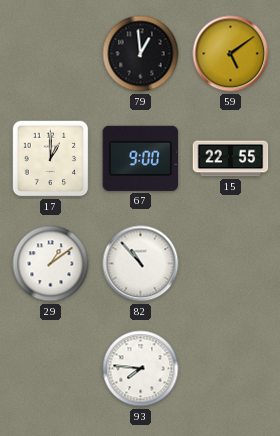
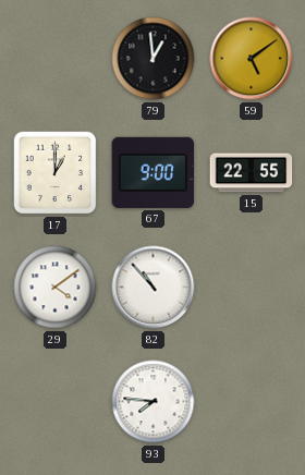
29: 1:09 -> 4:09
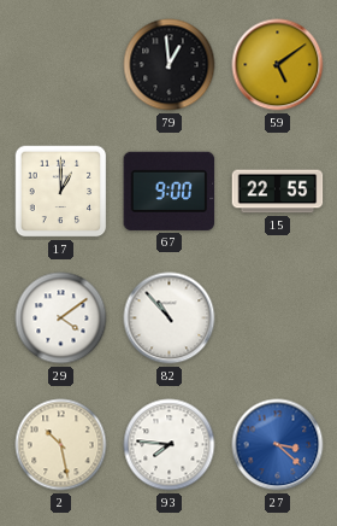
2: none -> 10:28
27: none -> 3:22
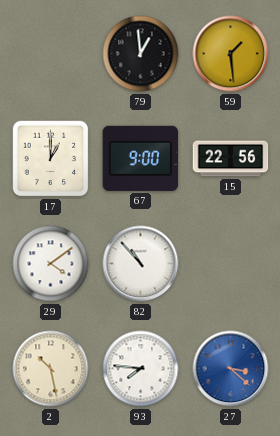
59: 5:09 -> 1:29
15: 22:55 -> 22:56
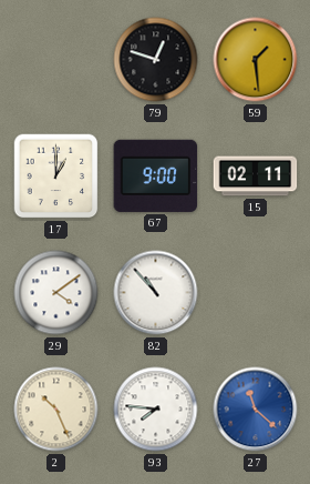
79: 12:59 -> 12:48
15: 22:56 -> 02:11
2: 10:28 -> 10:26
27: 3:22 -> 11:22
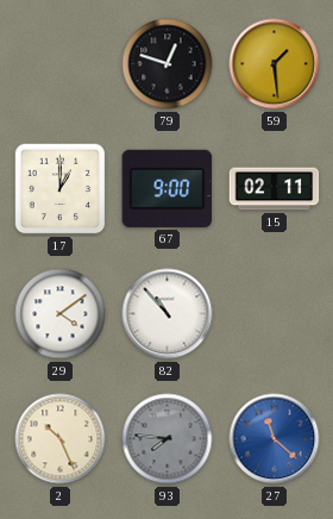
93 dial: white -> grey
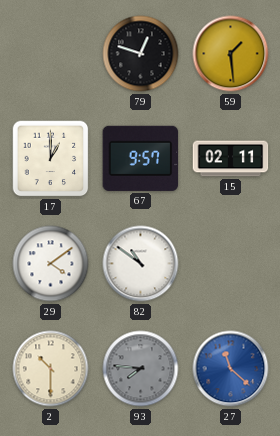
67: 9:00 -> 9:57
82: 10:53 -> 10:51
2: 10:26 -> 10:30
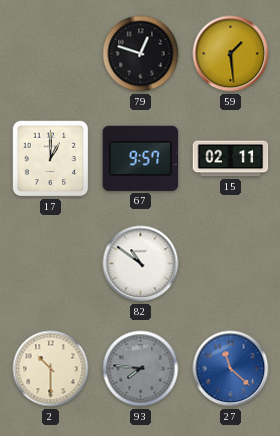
29: 4:09 -> none
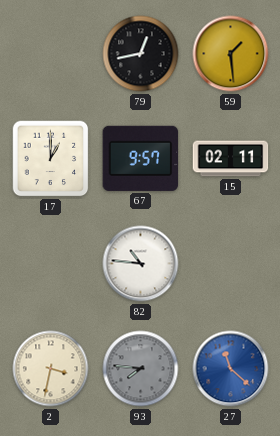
79: 12:48 -> 12:43
82: 10:51 -> 10:46
2: 10:30 -> 3:32
